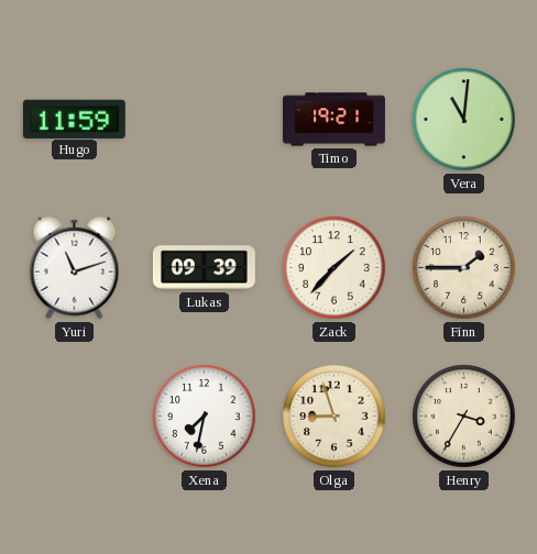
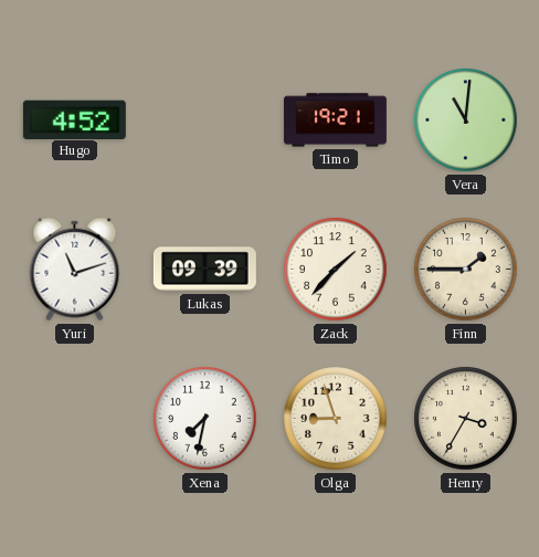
Hugo: 11:59 -> 4:52
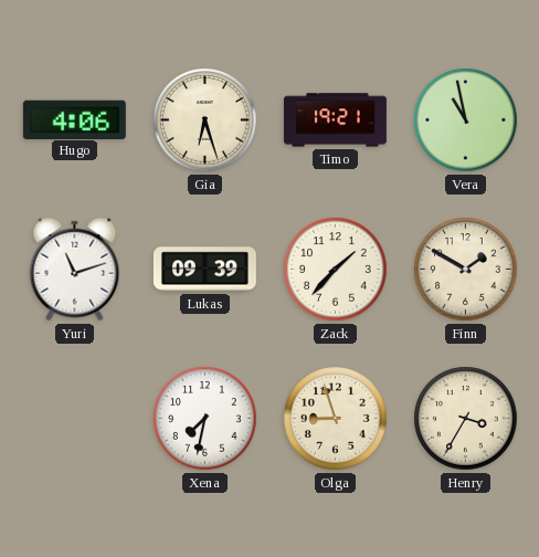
Hugo: 4:52 -> 4:06
Gia: none -> 6:27
Vera: 11:01 -> 10:58
Finn: 1:45 -> 1:50
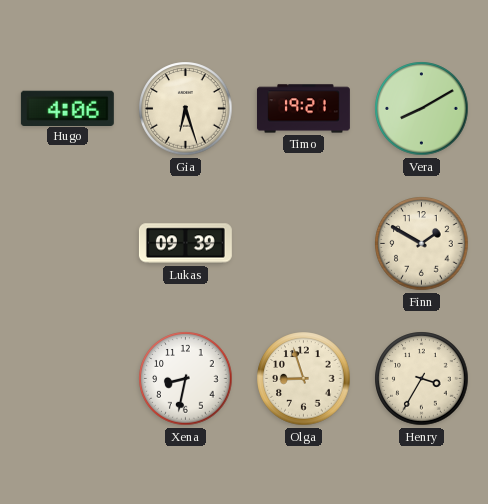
Vera: 10:58 -> 8:10
Yuri: 11:12 -> none
Zack: 1:37 -> none
Xena: 7:32 -> 8:32
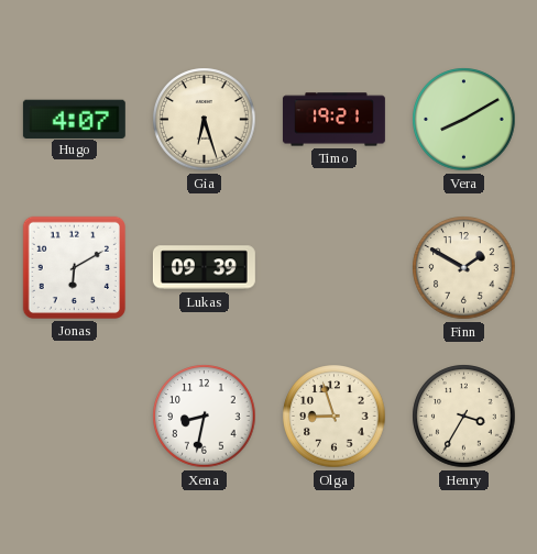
Hugo: 4:06 -> 4:07
Jonas: none -> 6:10
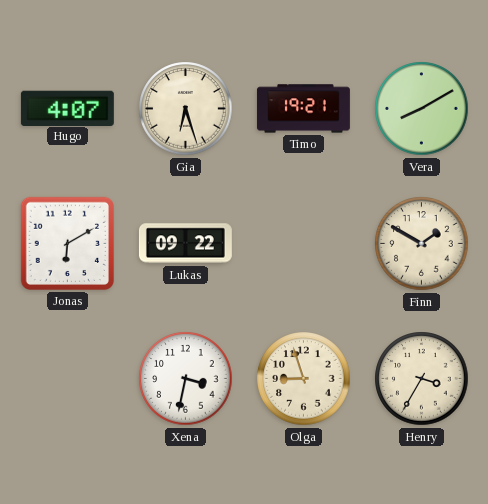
Lukas: 09:39 -> 09:22
Xena: 8:32 -> 3:32
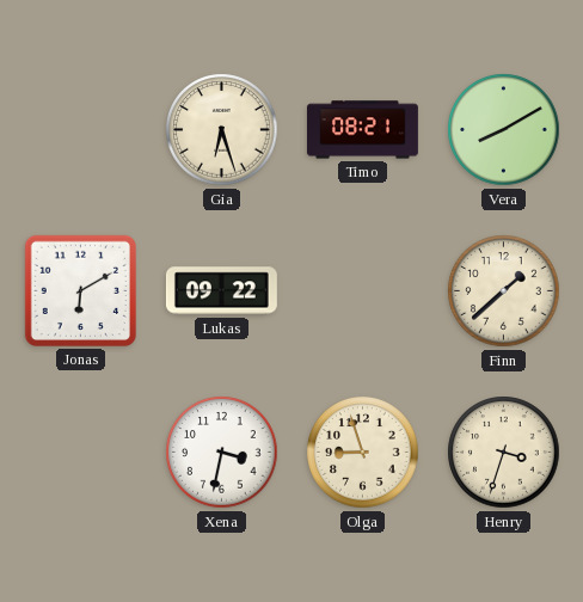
Hugo: 4:07 -> none
Timo: 19:21 -> 08:21
Finn: 1:50 -> 1:38
Henry: 3:35 -> 3:33
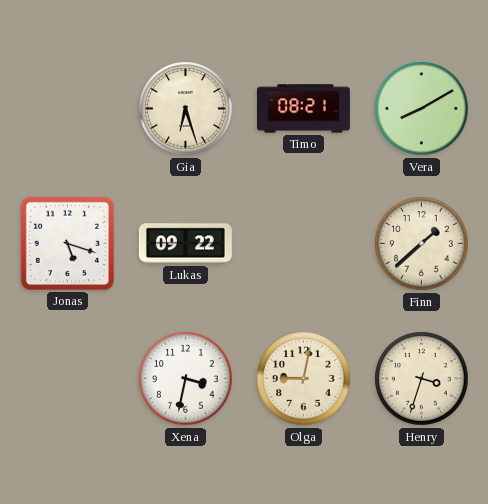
Jonas: 6:10 -> 5:18
Olga: 8:57 -> 9:02
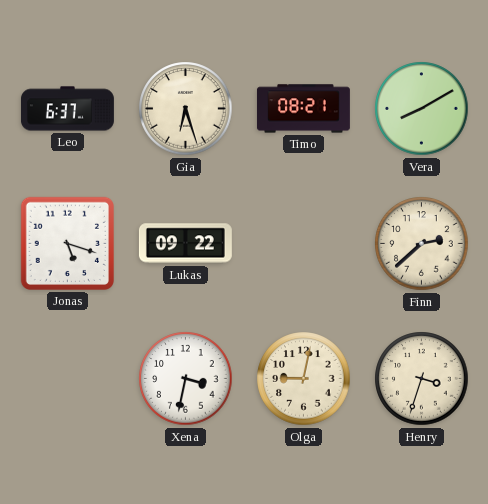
Leo: none -> 6:37
Finn: 1:38 -> 2:38
